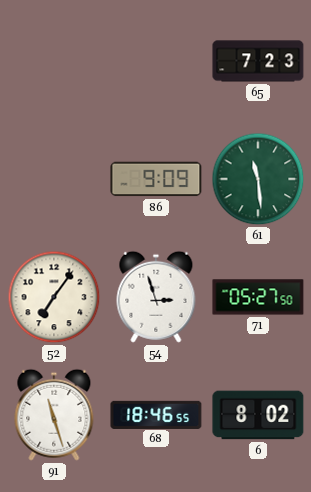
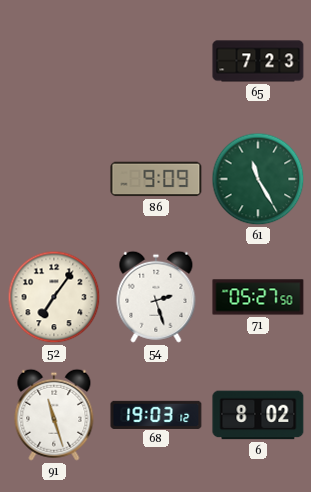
61: 11:29 -> 11:25
54: 2:57 -> 2:27
68: 18:46 -> 19:03
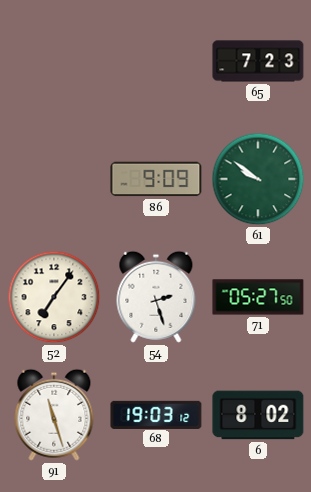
61: 11:25 -> 9:51
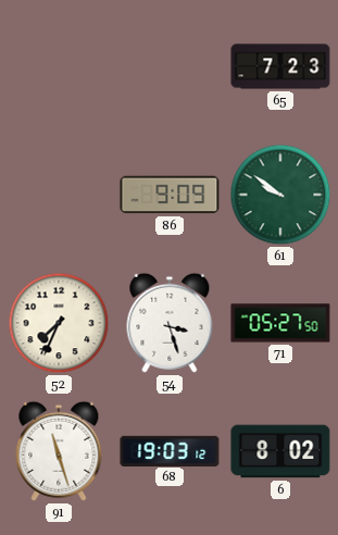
52: 7:06 -> 7:34
54: 2:27 -> 3:27
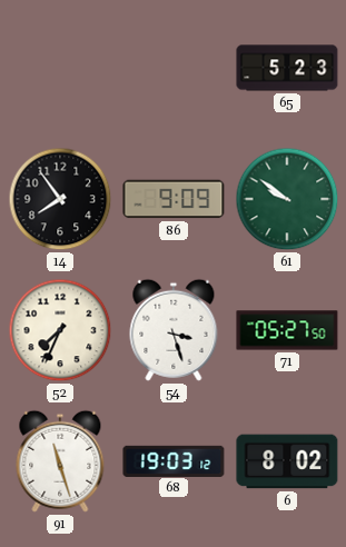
65: 7:23 -> 5:23
14: none -> 7:54
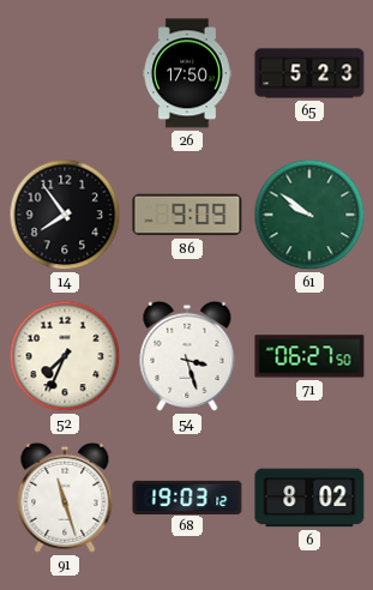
26: none -> 17:50
71: 05:27 -> 06:27
